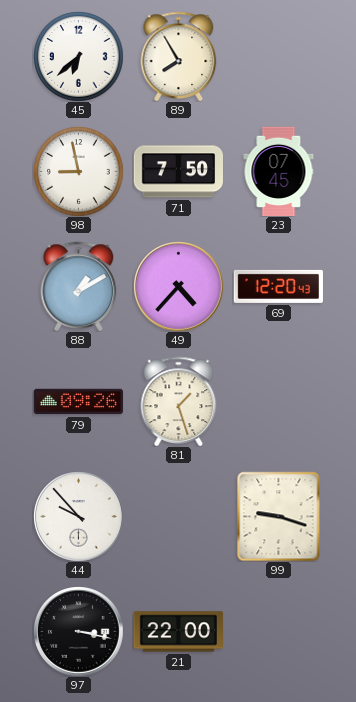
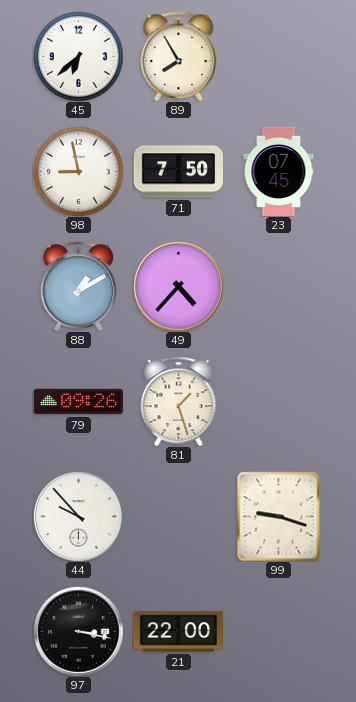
69: 12:20 -> none
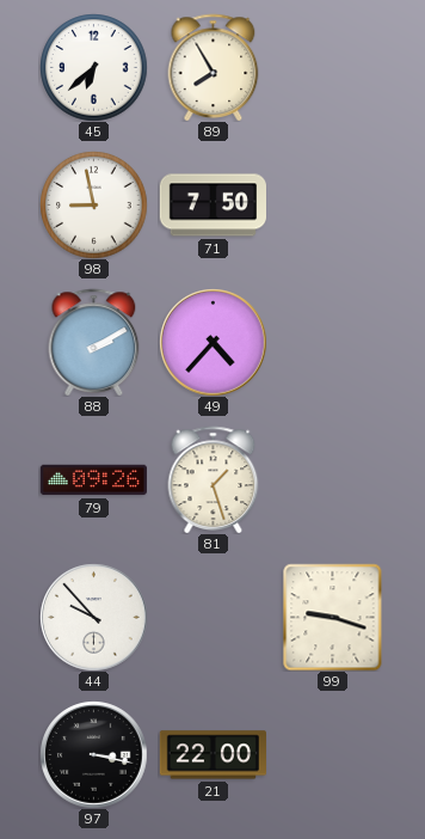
23: 07:45 -> none
88: 1:10 -> 2:10
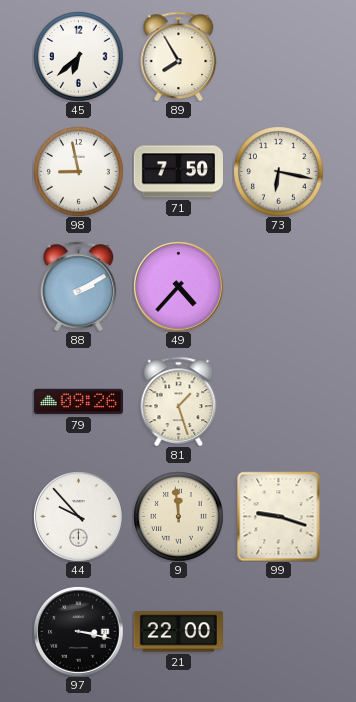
73: none -> 6:17
9: none -> 11:59
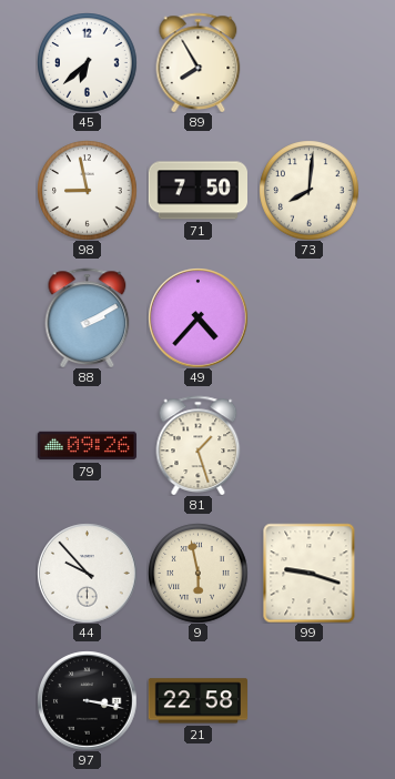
73: 6:17 -> 8:01
9: 11:59 -> 5:58
21: 22:00 -> 22:58
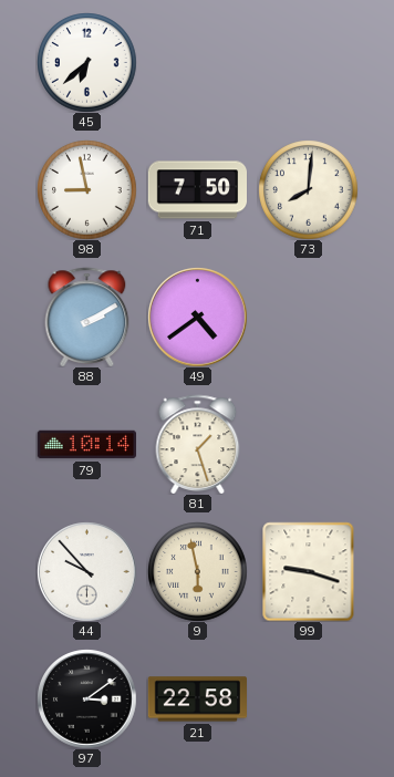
89: 7:55 -> none
49: 4:37 -> 4:39
79: 09:26 -> 10:14
97: 3:17 -> 3:09
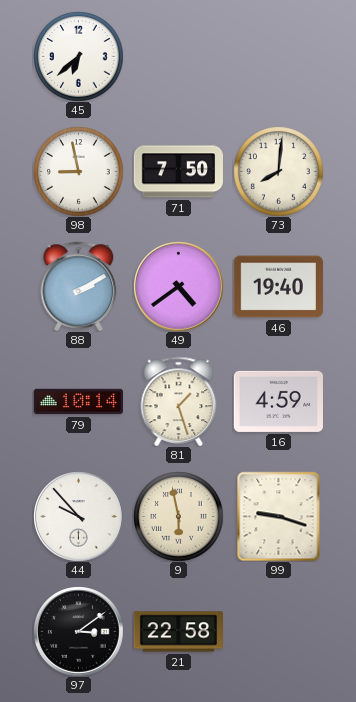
46: none -> 19:40
16: none -> 4:59
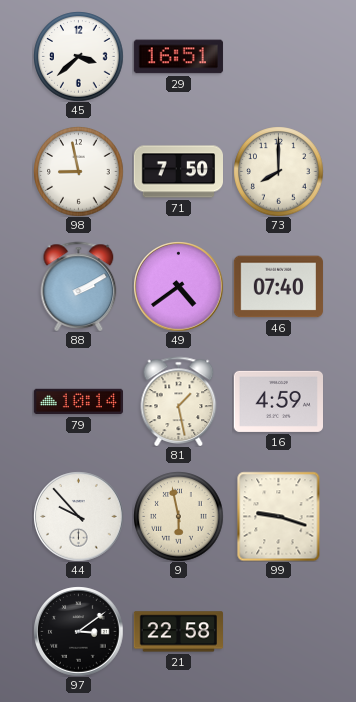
45: 6:38 -> 3:38
29: none -> 16:51
73: 8:01 -> 8:00
46: 19:40 -> 07:40
81: 1:27 -> 1:28
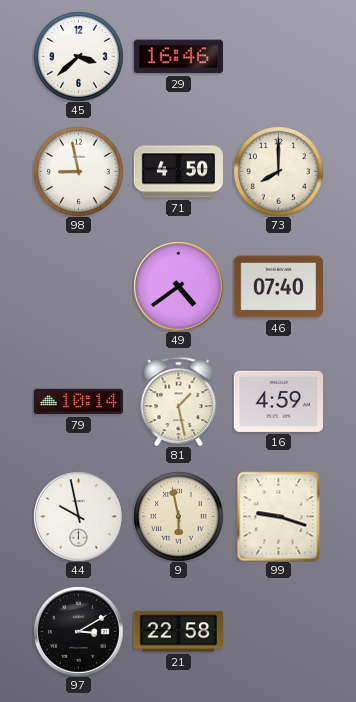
29: 16:51 -> 16:46
71: 7:50 -> 4:50
88: 2:10 -> none
44: 9:53 -> 9:58
97: 3:09 -> 3:10
